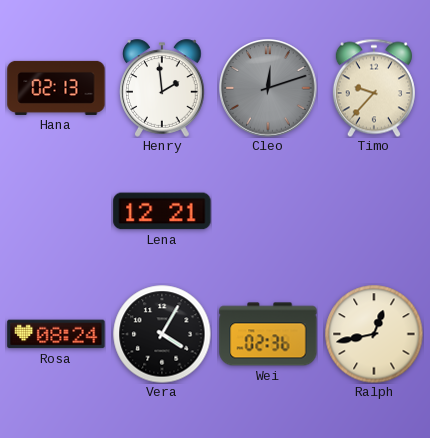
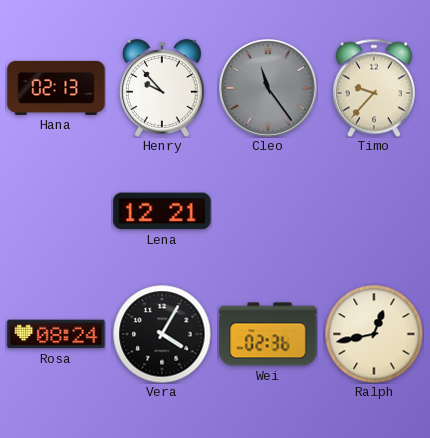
Henry: 1:59 -> 9:53
Cleo: 12:12 -> 11:24
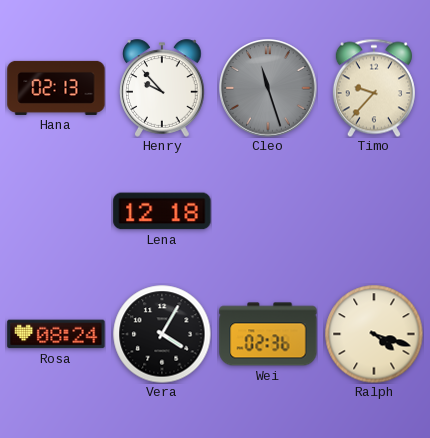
Cleo: 11:24 -> 11:27
Lena: 12:21 -> 12:18
Ralph: 12:43 -> 4:18
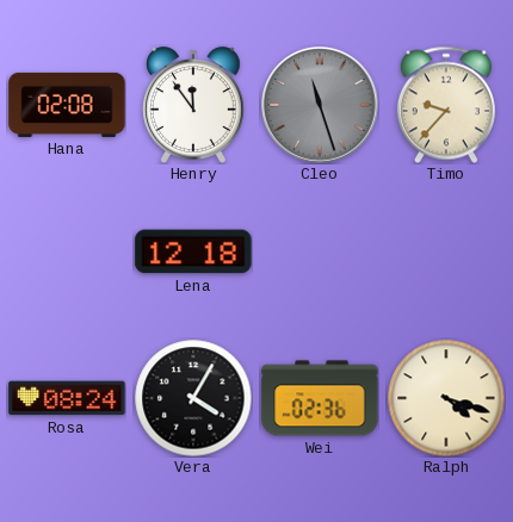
Hana: 02:13 -> 02:08
Henry: 9:53 -> 11:54
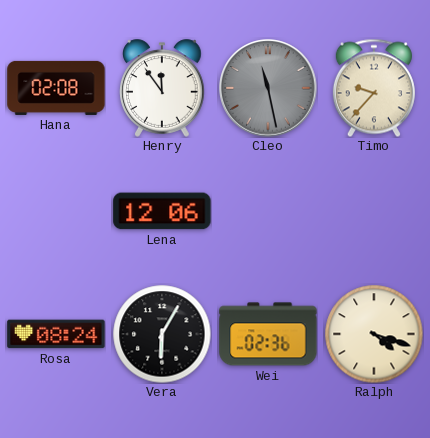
Cleo: 11:27 -> 11:28
Lena: 12:18 -> 12:06
Vera: 4:05 -> 6:05
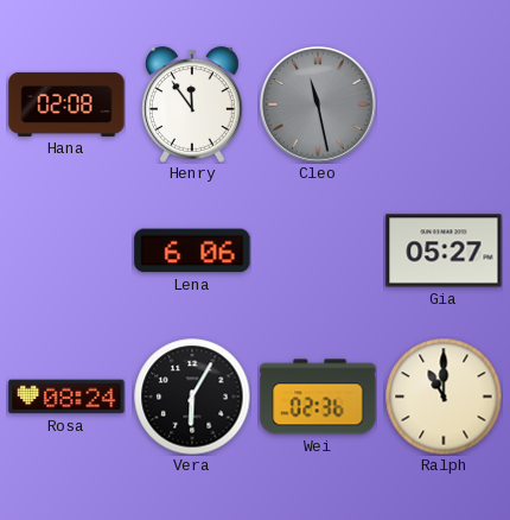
Timo: 9:37 -> none
Lena: 12:06 -> 6:06
Gia: none -> 05:27
Ralph: 4:18 -> 11:00
